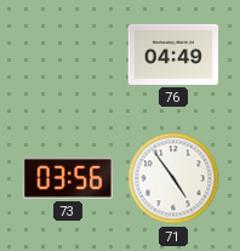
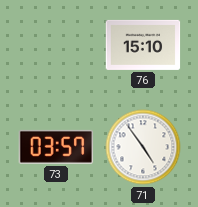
76: 04:49 -> 15:10
73: 03:56 -> 03:57
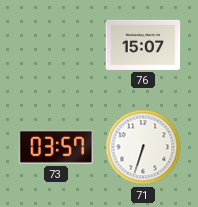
76: 15:10 -> 15:07
71: 4:54 -> 6:33
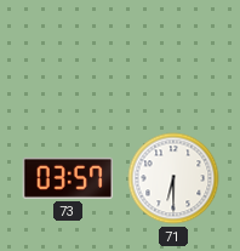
76: 15:07 -> none
71: 6:33 -> 6:30
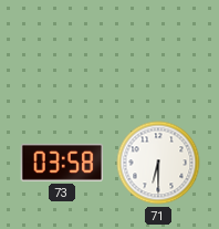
73: 03:57 -> 03:58
